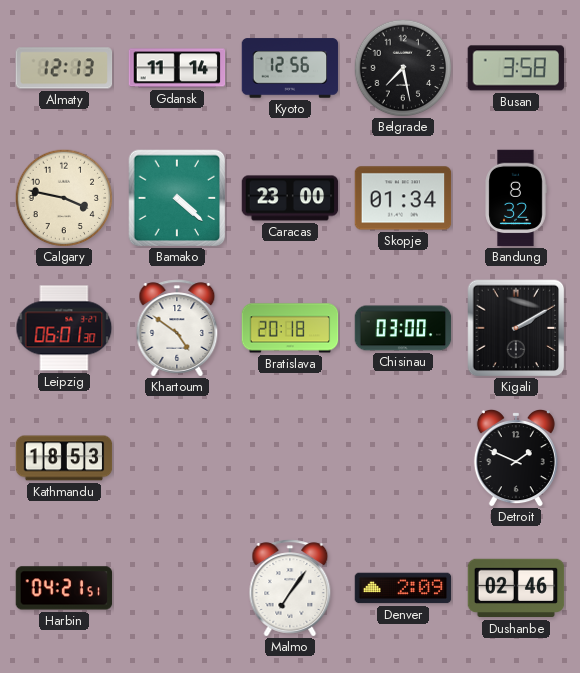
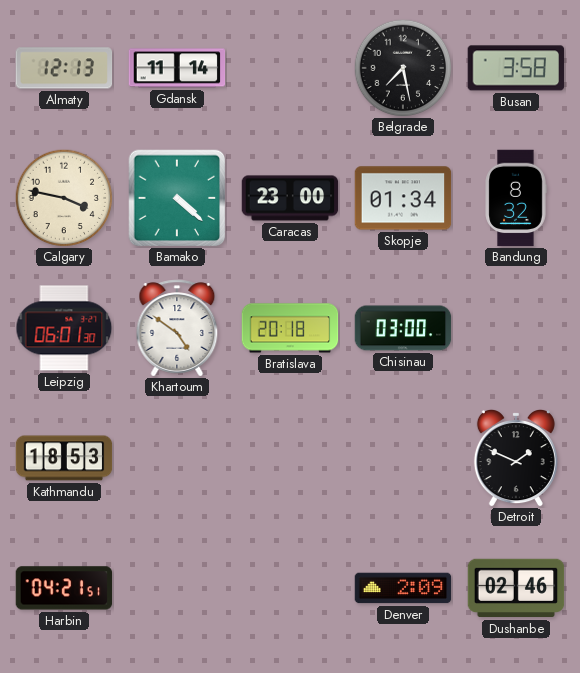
Kyoto: 12:56 -> none
Kigali: 2:10 -> none
Malmo: 7:06 -> none
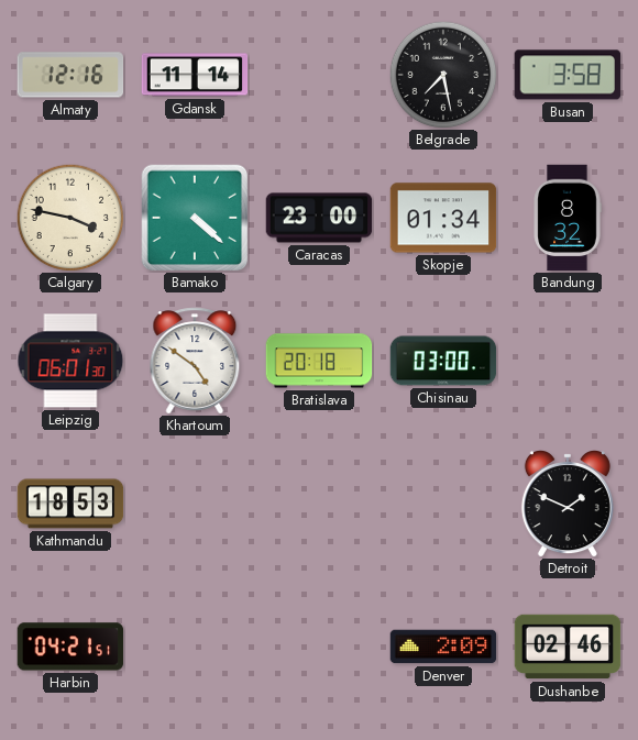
Almaty: 12:13 -> 12:16
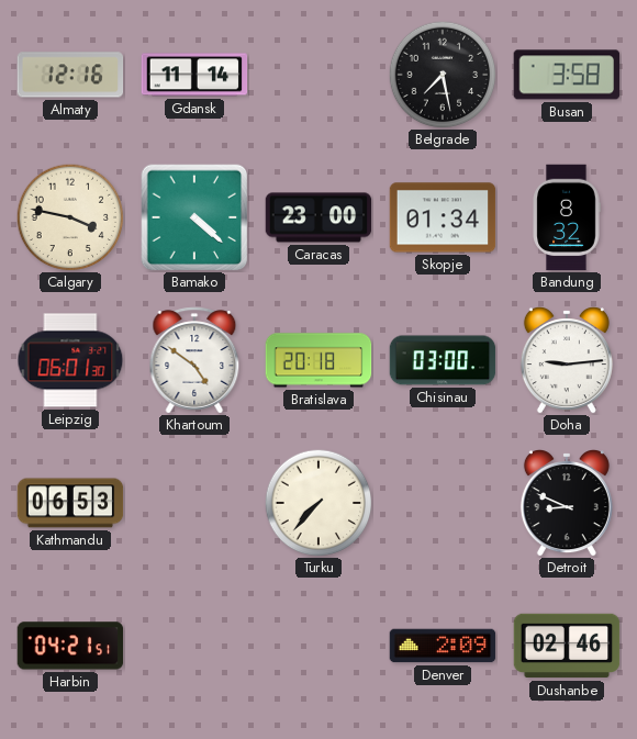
Doha: none -> 9:14
Kathmandu: 18:53 -> 06:53
Turku: none -> 7:37
Detroit: 1:49 -> 8:49
